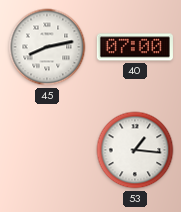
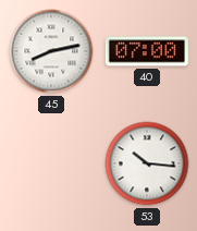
53: 1:16 -> 10:16
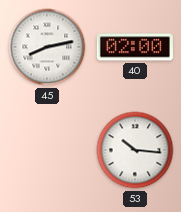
40: 07:00 -> 02:00
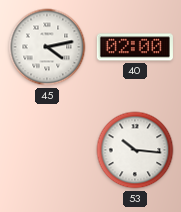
45: 8:13 -> 4:13
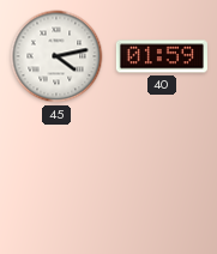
40: 02:00 -> 01:59
53: 10:16 -> none
